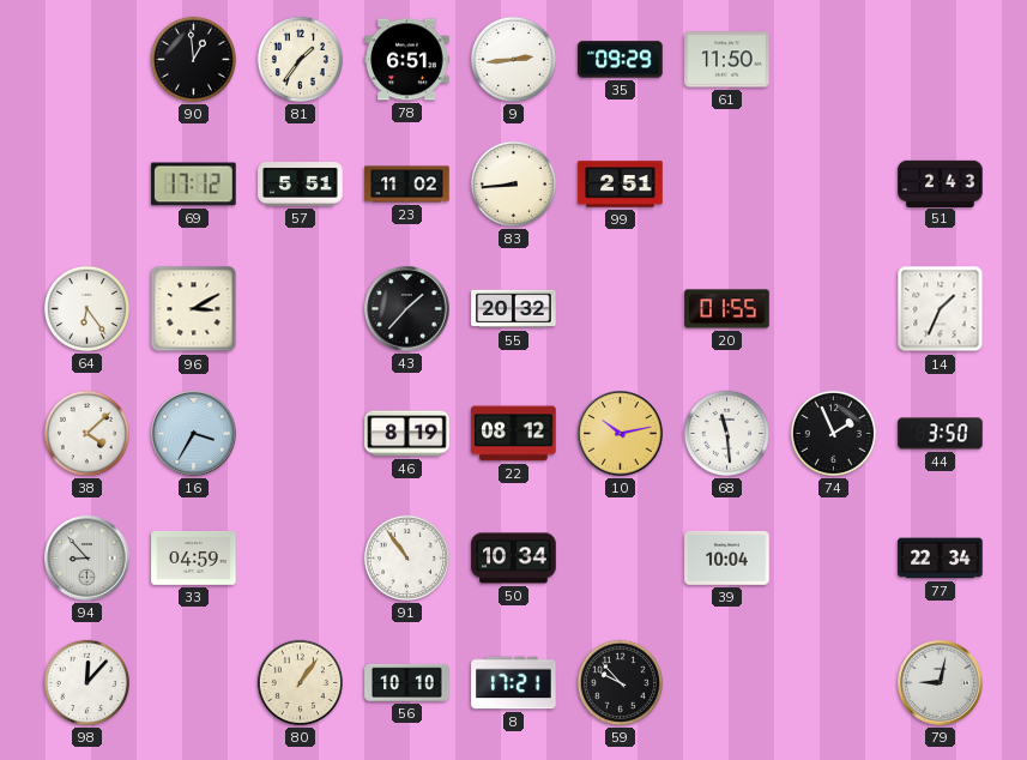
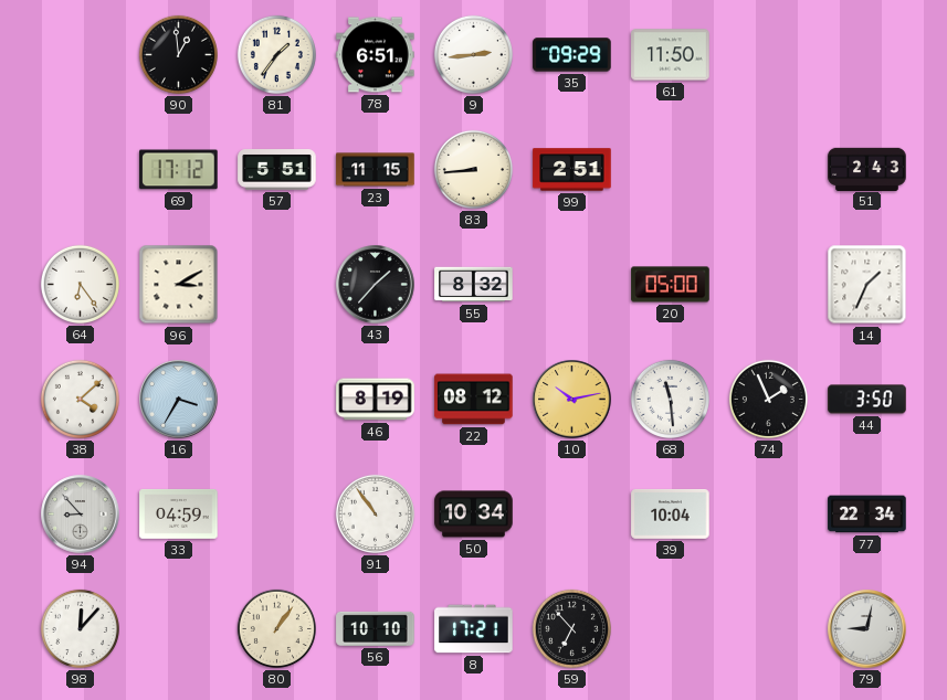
23: 11:02 -> 11:15
55: 20:32 -> 8:32
20: 01:55 -> 05:00
59: 9:53 -> 6:53
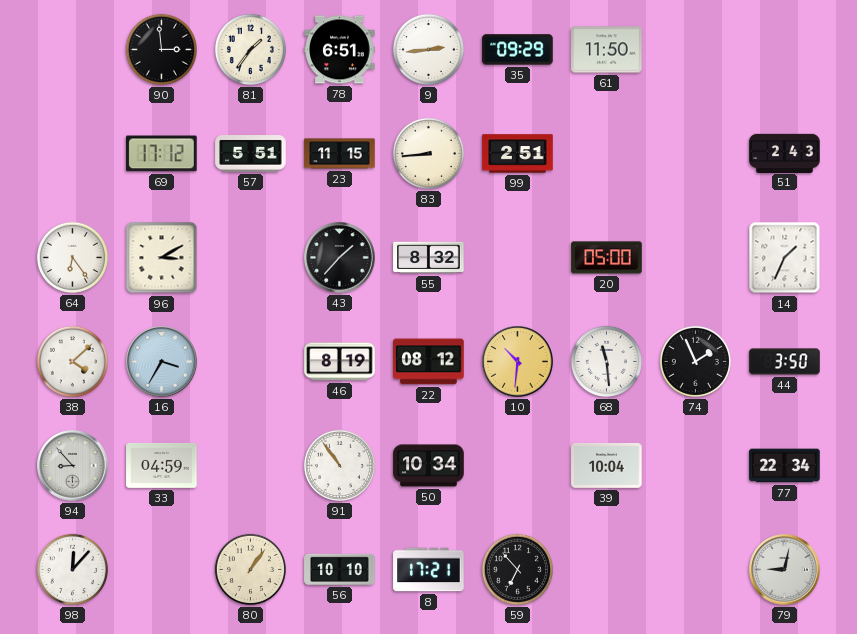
90: 12:59 -> 2:59
10: 10:13 -> 10:31
